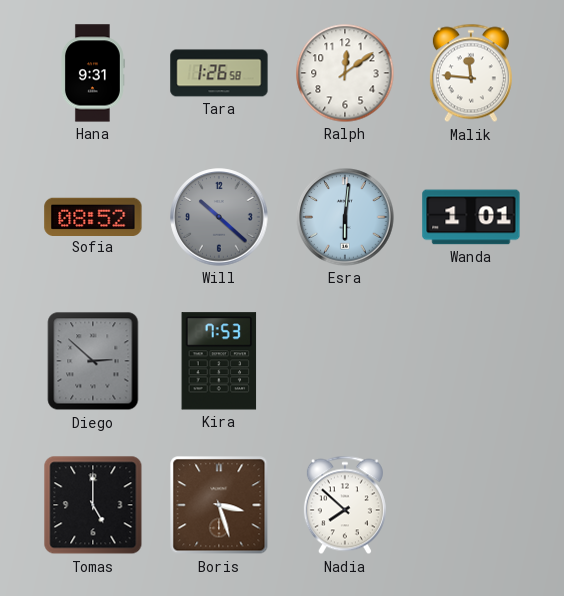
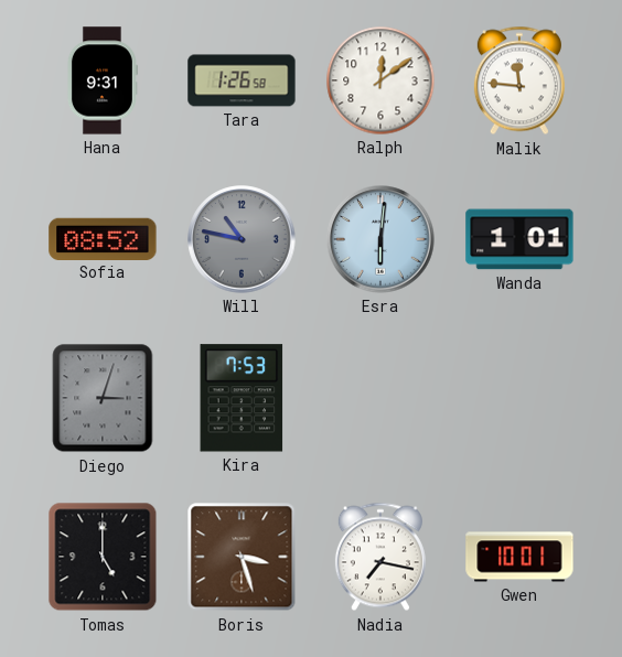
Will: 10:22 -> 10:47
Diego: 2:52 -> 3:03
Nadia: 7:52 -> 7:17
Gwen: none -> 10:01
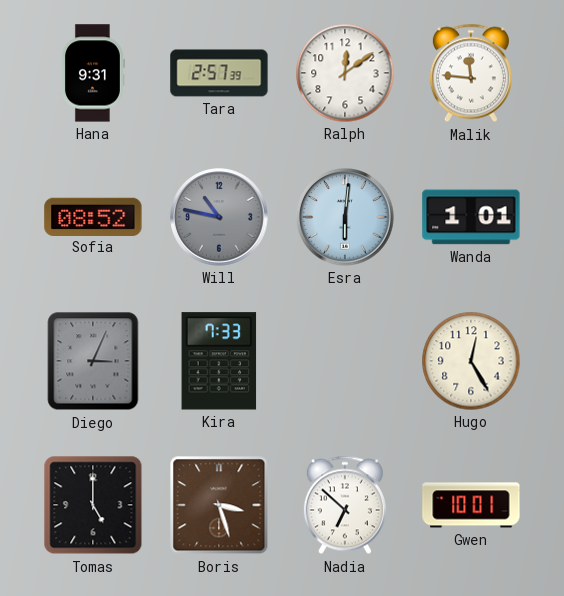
Tara: 1:26 -> 2:57
Diego: 3:03 -> 3:04
Kira: 7:53 -> 7:33
Hugo: none -> 12:25
Nadia: 7:17 -> 6:52
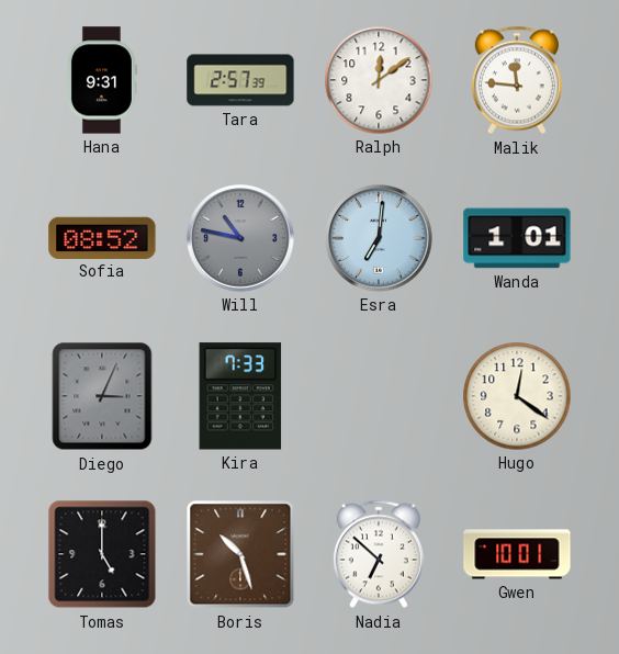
Esra: 6:01 -> 7:01
Hugo: 12:25 -> 12:21
Boris: 3:27 -> 10:27
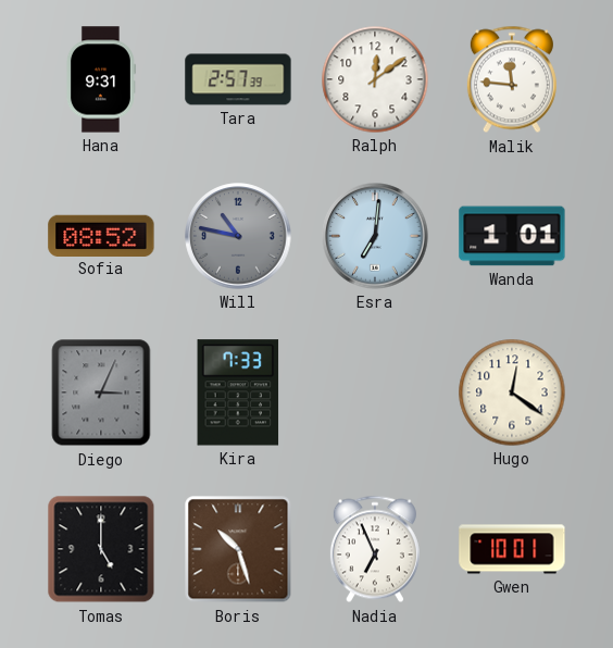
Nadia: 6:52 -> 6:56
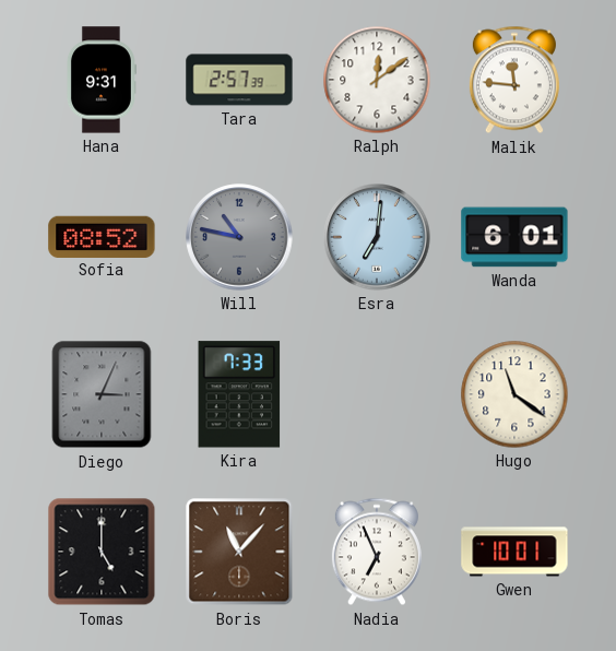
Wanda: 1:01 -> 6:01
Hugo: 12:21 -> 11:21
Boris: 10:27 -> 11:07
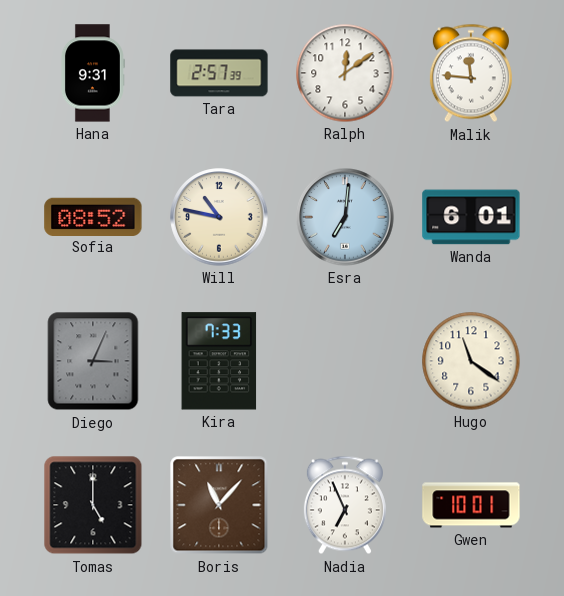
Will dial: grey -> cream
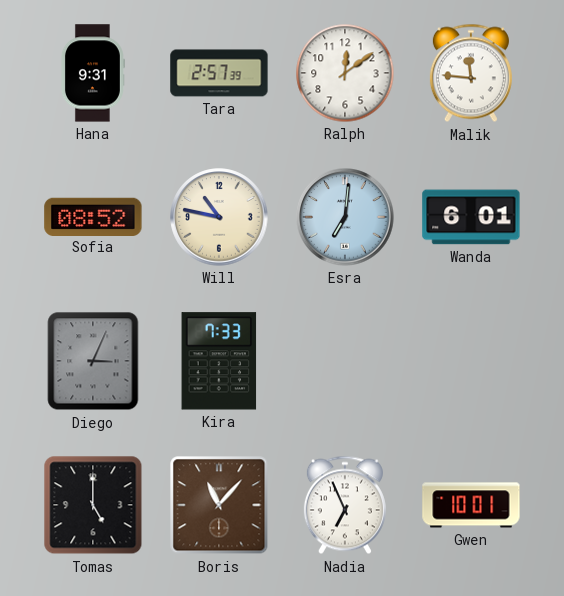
Hugo: 11:21 -> none
